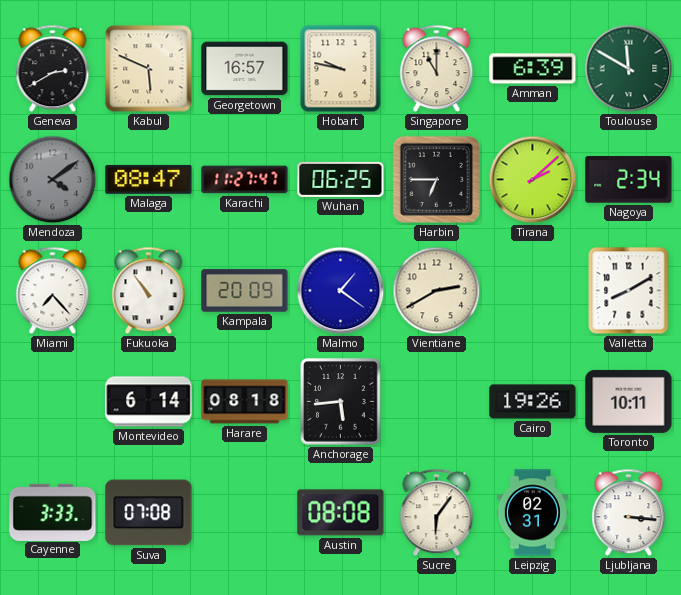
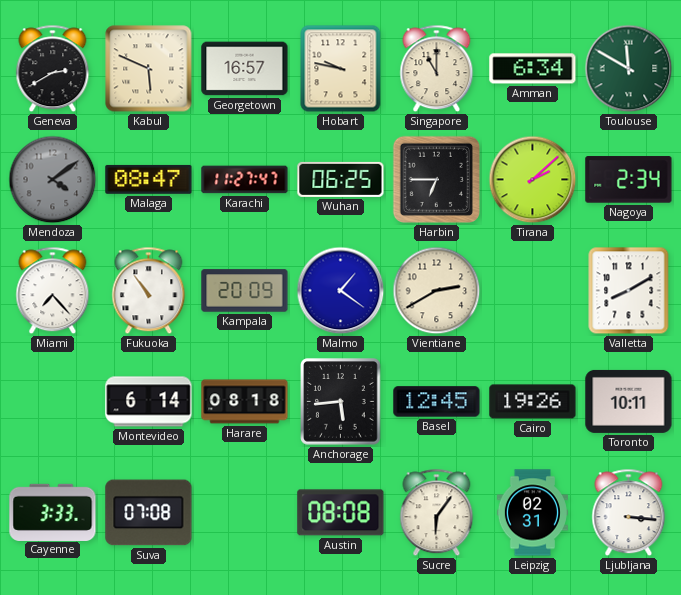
Amman: 6:39 -> 6:34
Basel: none -> 12:45
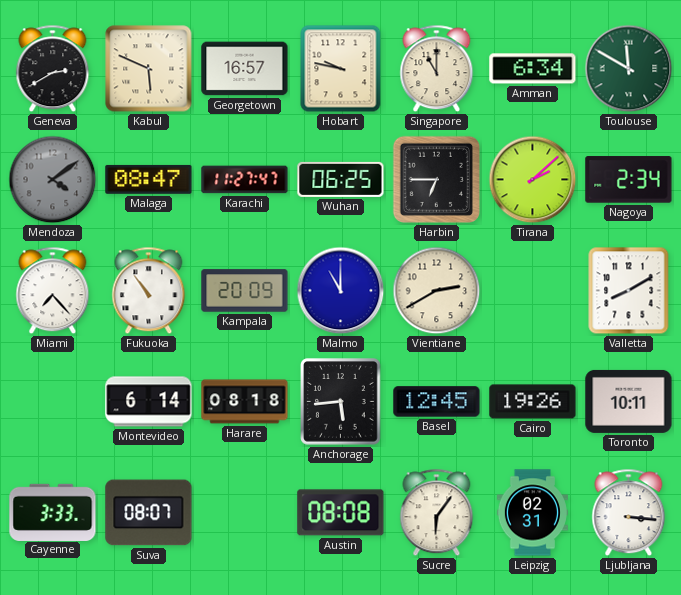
Malmo: 1:21 -> 11:00
Suva: 07:08 -> 08:07
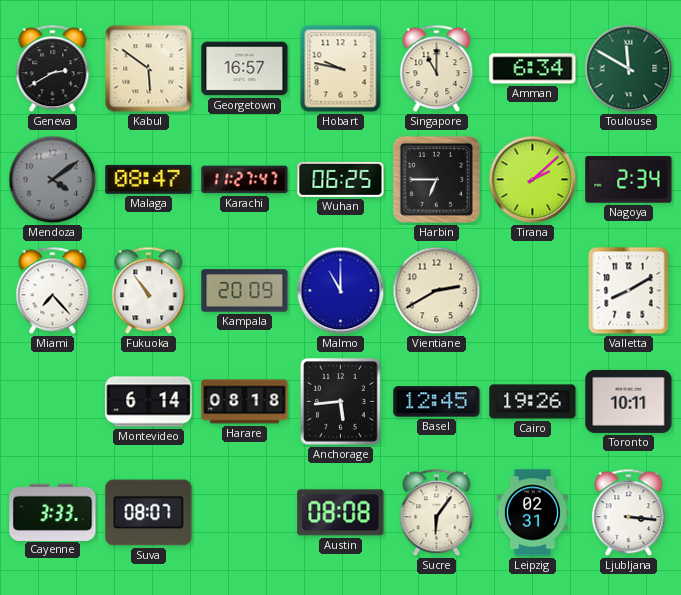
Kabul: 5:49 -> 5:51
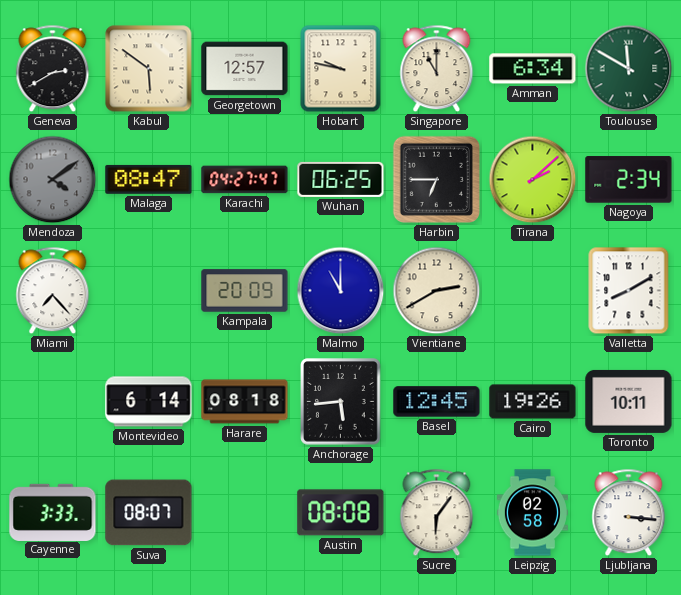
Georgetown: 16:57 -> 12:57
Karachi: 11:27 -> 04:27
Fukuoka: 10:54 -> none
Leipzig: 02:31 -> 02:58
